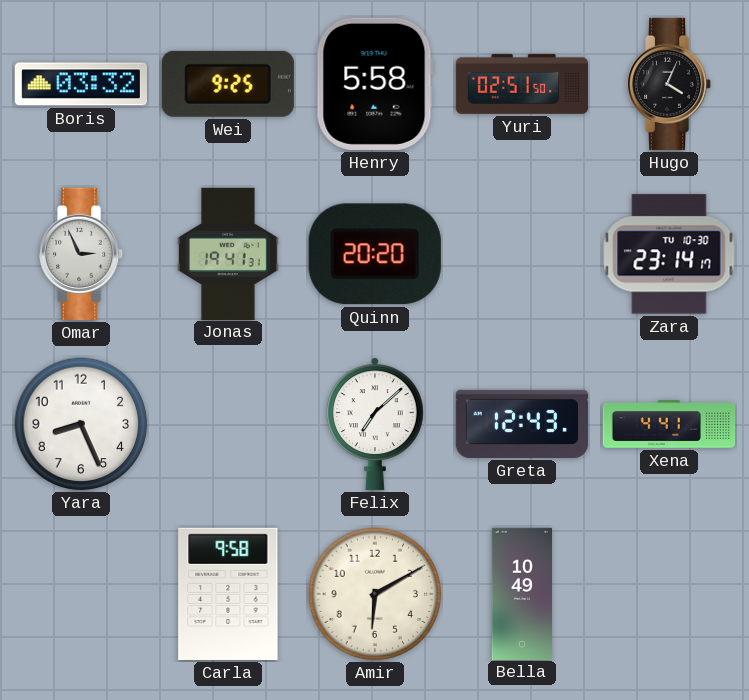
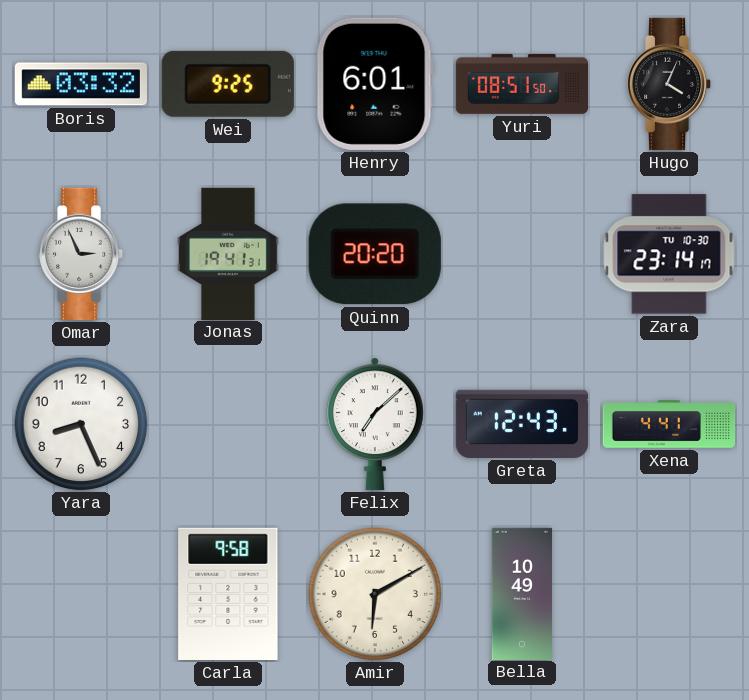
Henry: 5:58 -> 6:01
Yuri: 02:51 -> 08:51
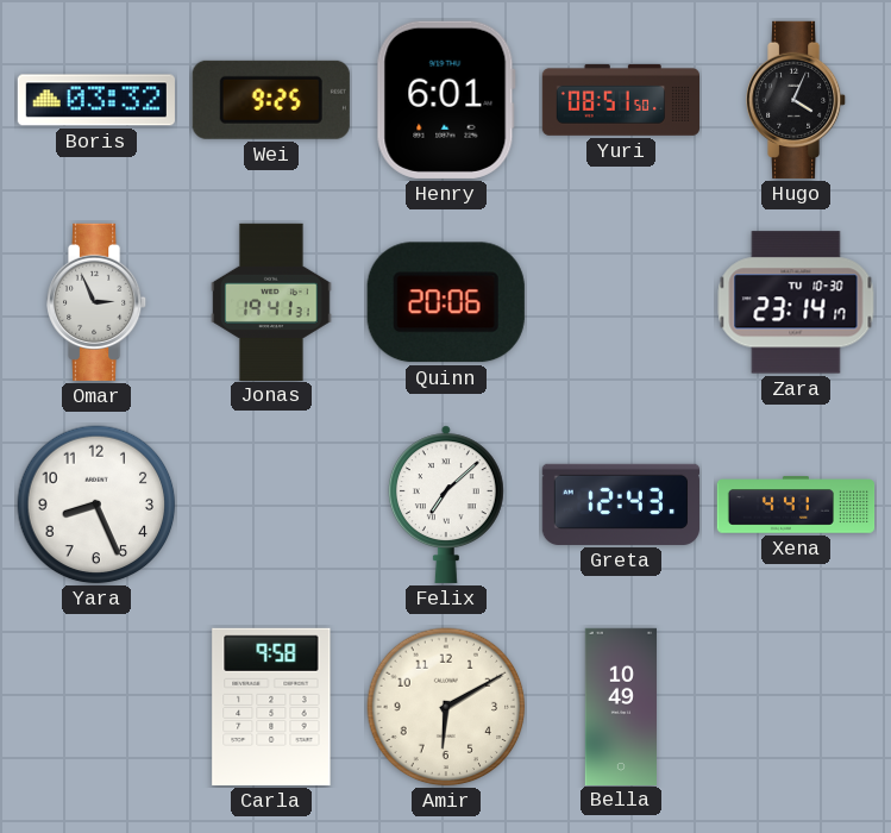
Quinn: 20:20 -> 20:06
